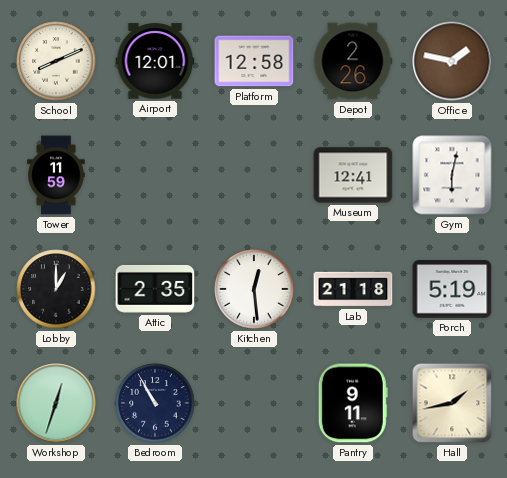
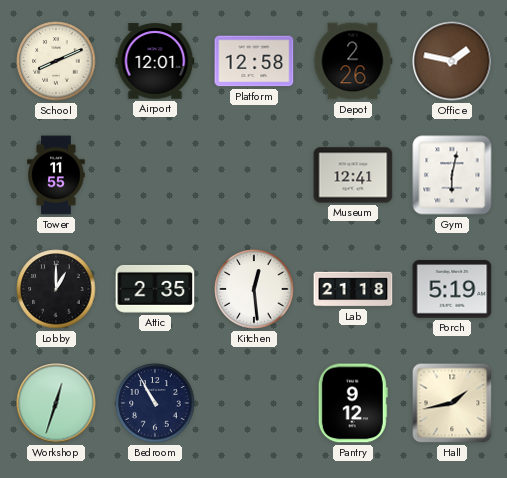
Tower: 11:59 -> 11:55
Pantry: 9:11 -> 9:12
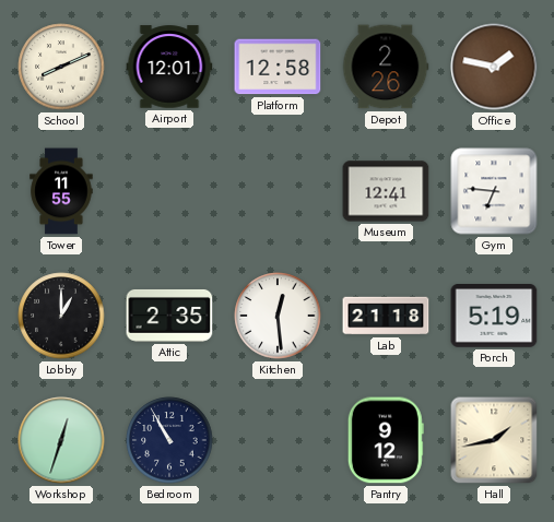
Gym: 6:02 -> 6:46
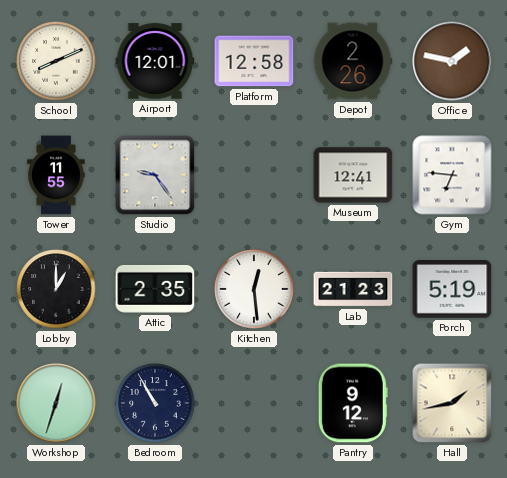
Studio: none -> 9:24
Lab: 21:18 -> 21:23
